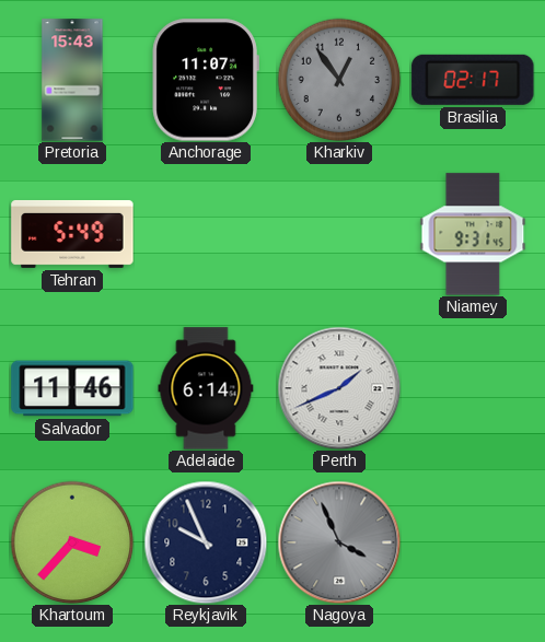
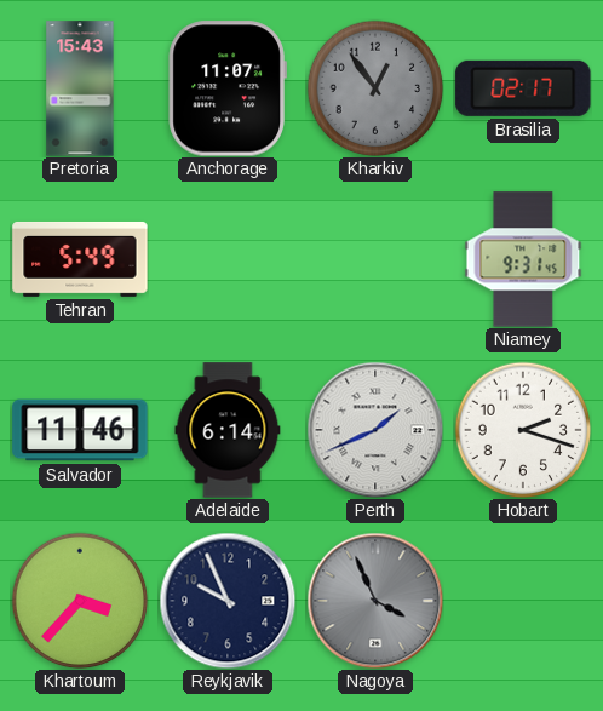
Hobart: none -> 2:18
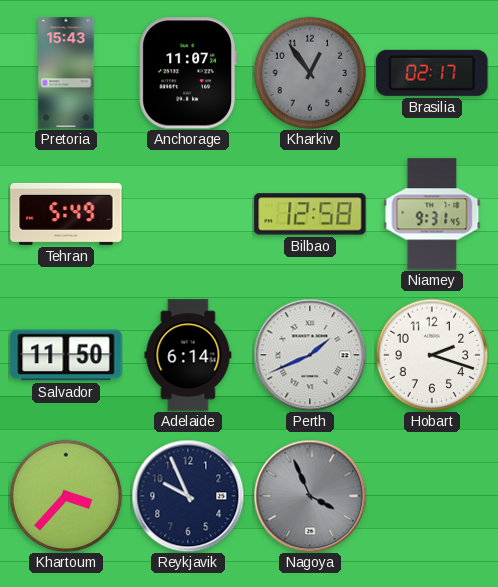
Bilbao: none -> 12:58
Salvador: 11:46 -> 11:50
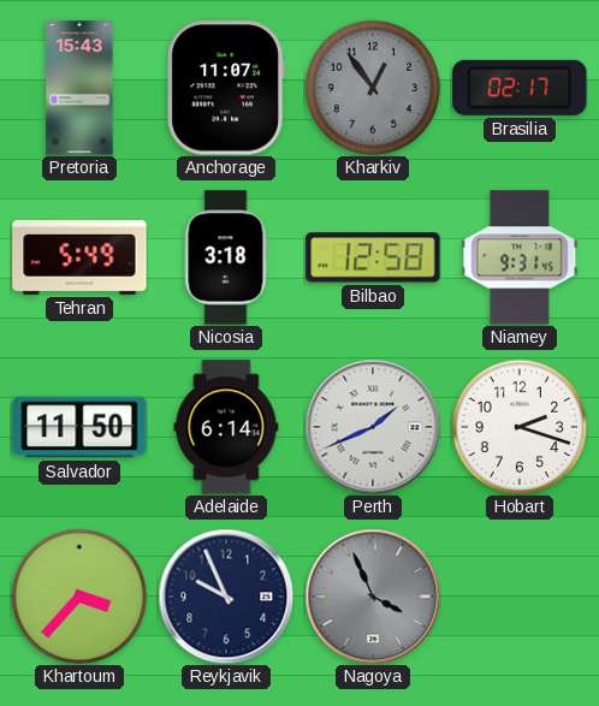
Nicosia: none -> 3:18
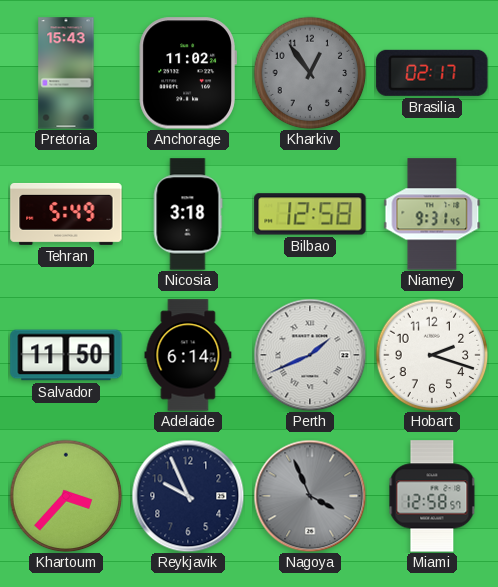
Anchorage: 11:07 -> 11:02
Miami: none -> 12:58
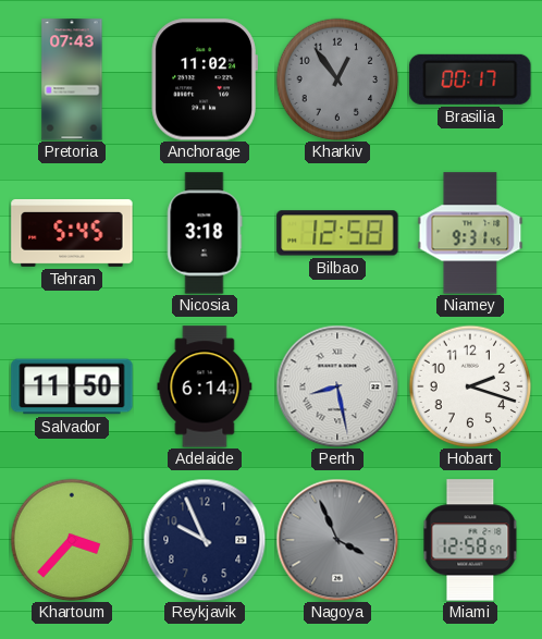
Pretoria: 15:43 -> 07:43
Brasilia: 02:17 -> 00:17
Tehran: 5:49 -> 5:45
Perth: 1:41 -> 8:28
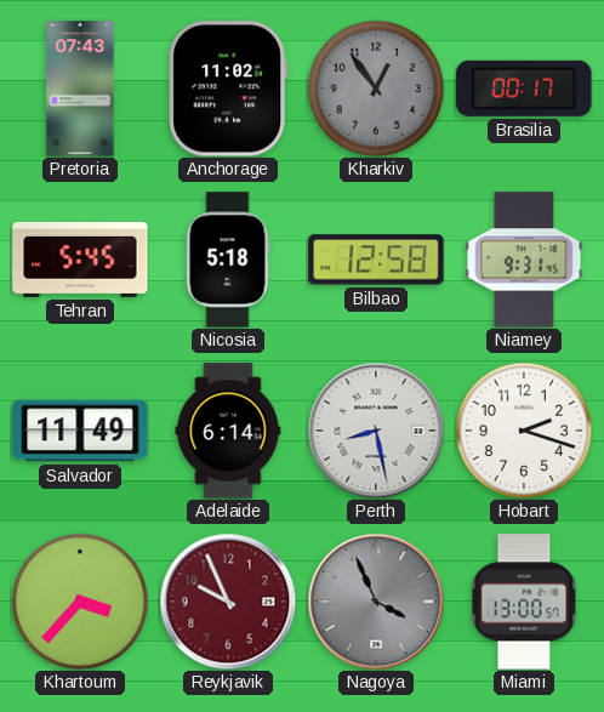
Nicosia: 3:18 -> 5:18
Salvador: 11:50 -> 11:49
Reykjavik dial: navy -> burgundy
Miami: 12:58 -> 13:00
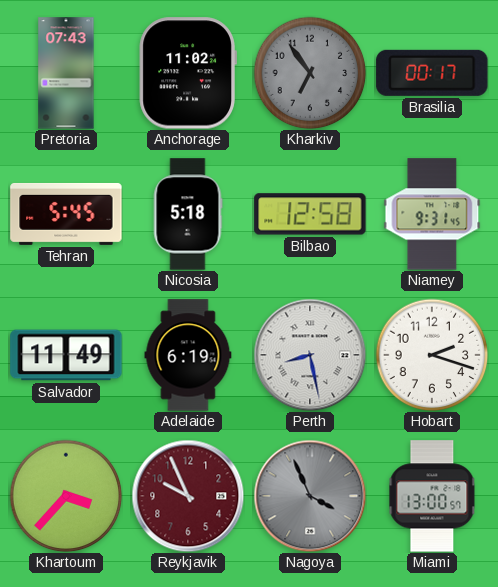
Kharkiv: 12:54 -> 6:54
Adelaide: 6:14 -> 6:19
